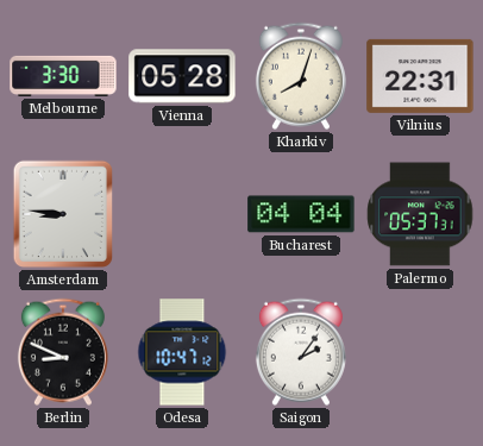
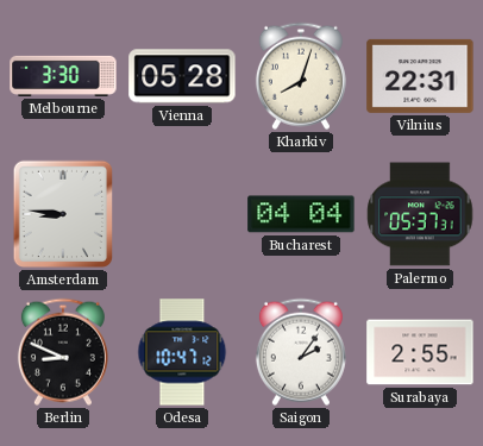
Surabaya: none -> 2:55
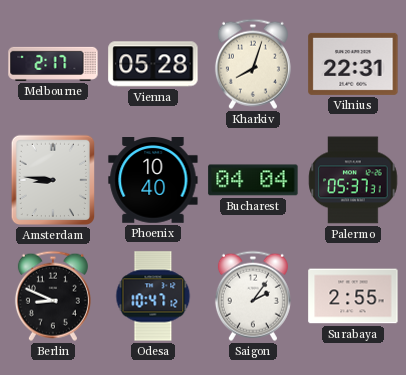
Melbourne: 3:30 -> 2:17
Phoenix: none -> 10:40
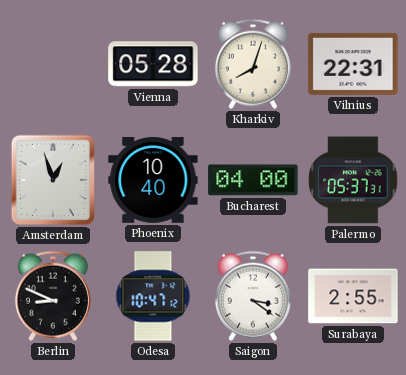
Melbourne: 2:17 -> none
Amsterdam: 8:46 -> 12:57
Bucharest: 04:04 -> 04:00
Saigon: 2:06 -> 3:21
